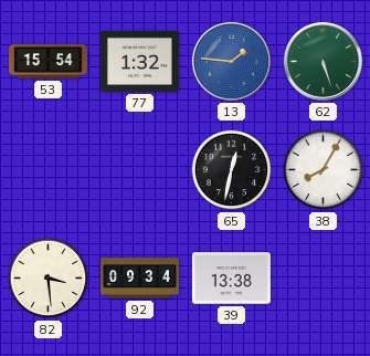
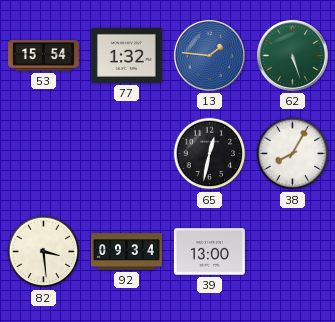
39: 13:38 -> 13:00
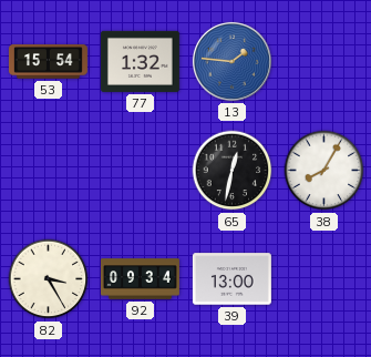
62: 5:27 -> none
82: 3:29 -> 3:25
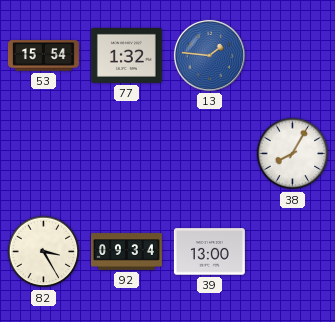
65: 12:32 -> none
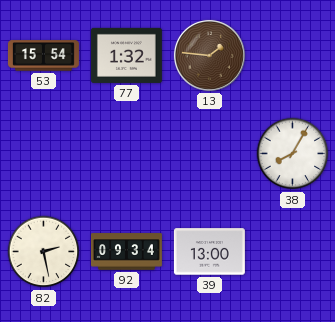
13 dial: blue -> brown
82: 3:25 -> 2:28
